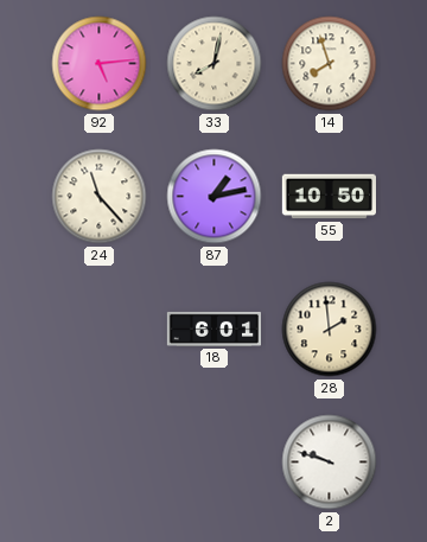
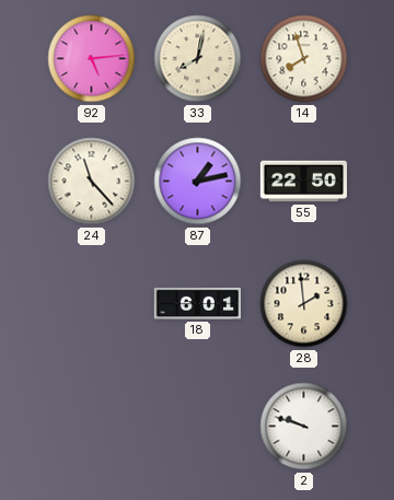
55: 10:50 -> 22:50
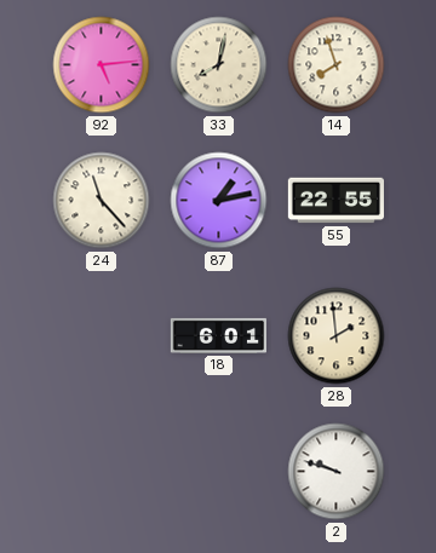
55: 22:50 -> 22:55
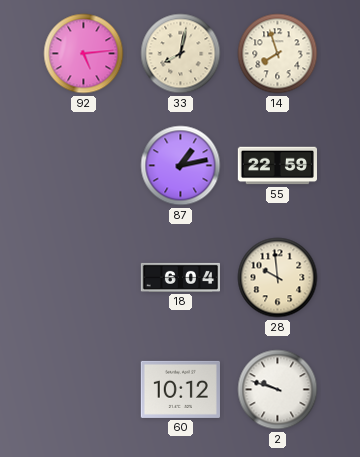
24: 11:23 -> none
55: 22:55 -> 22:59
18: 6:01 -> 6:04
28: 1:59 -> 9:59
60: none -> 10:12
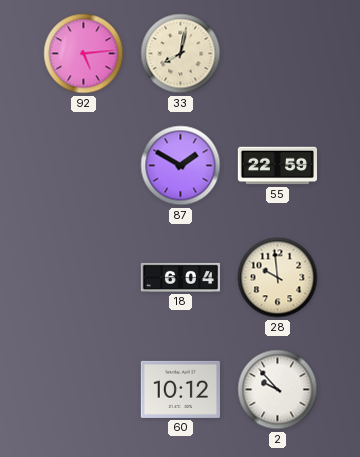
14: 7:57 -> none
87: 1:13 -> 1:50
2: 9:48 -> 9:53
